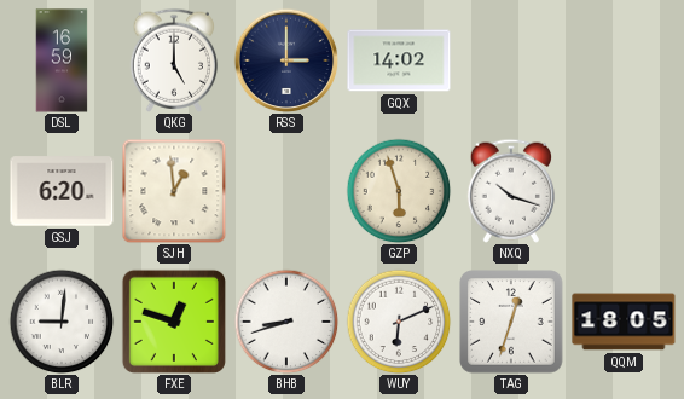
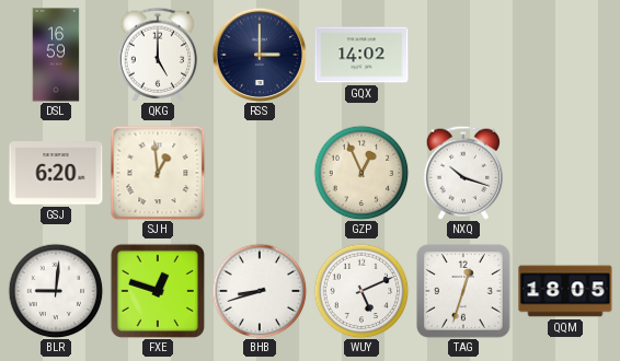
GZP: 5:57 -> 12:56
WUY: 6:11 -> 5:11
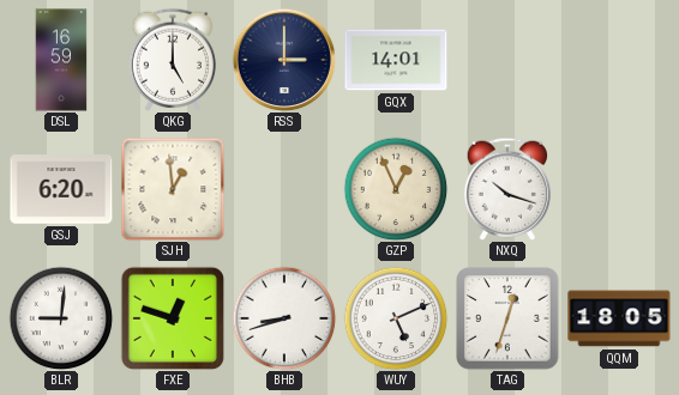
GQX: 14:02 -> 14:01
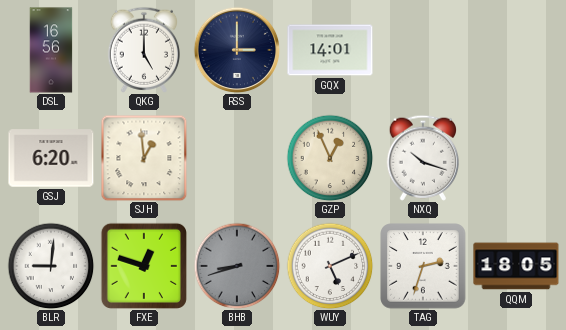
DSL: 16:59 -> 16:56
BHB dial: white -> grey
TAG: 12:33 -> 2:33
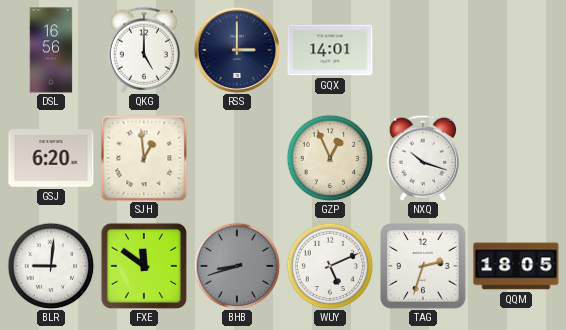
FXE: 12:48 -> 11:51
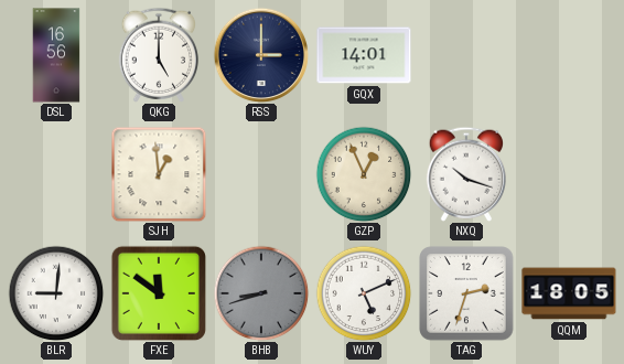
GSJ: 6:20 -> none
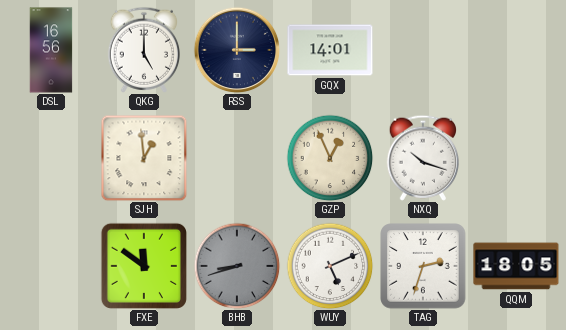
BLR: 9:01 -> none
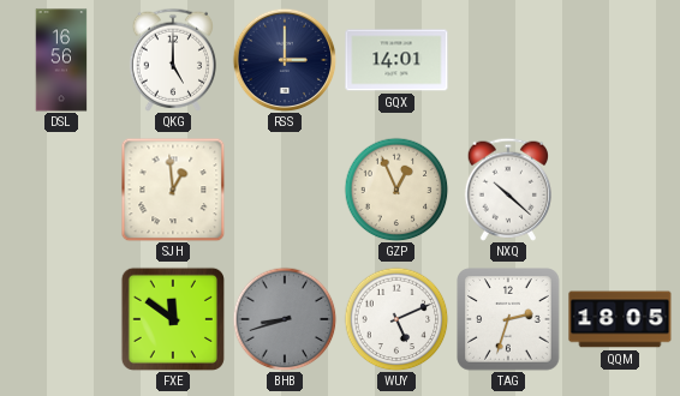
NXQ: 10:18 -> 10:22
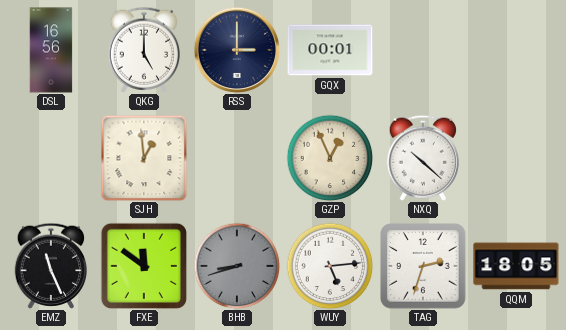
GQX: 14:01 -> 00:01
EMZ: none -> 11:26
WUY: 5:11 -> 5:14
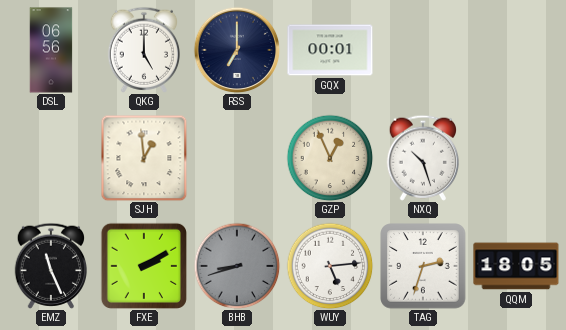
DSL: 16:56 -> 06:56
RSS: 3:00 -> 7:00
NXQ: 10:22 -> 10:27
FXE: 11:51 -> 2:10
